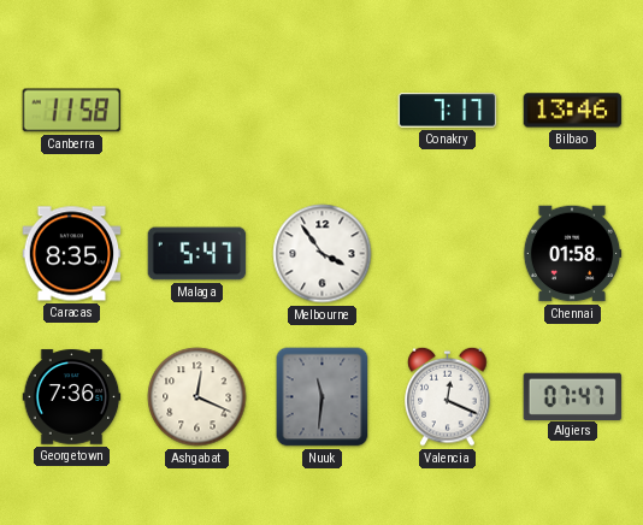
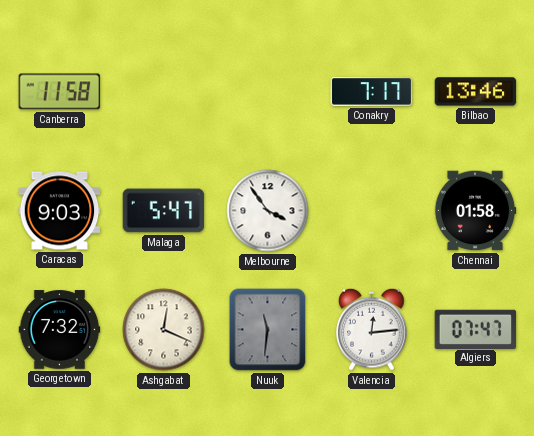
Caracas: 8:35 -> 9:03
Georgetown: 7:36 -> 7:32
Valencia: 12:19 -> 12:14
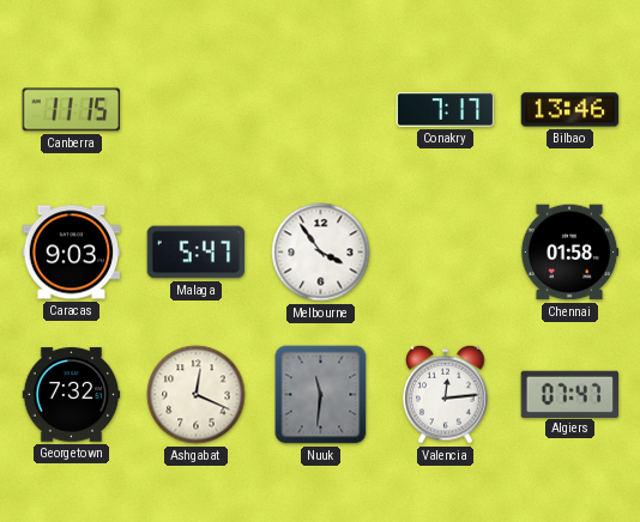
Canberra: 11:58 -> 11:15
